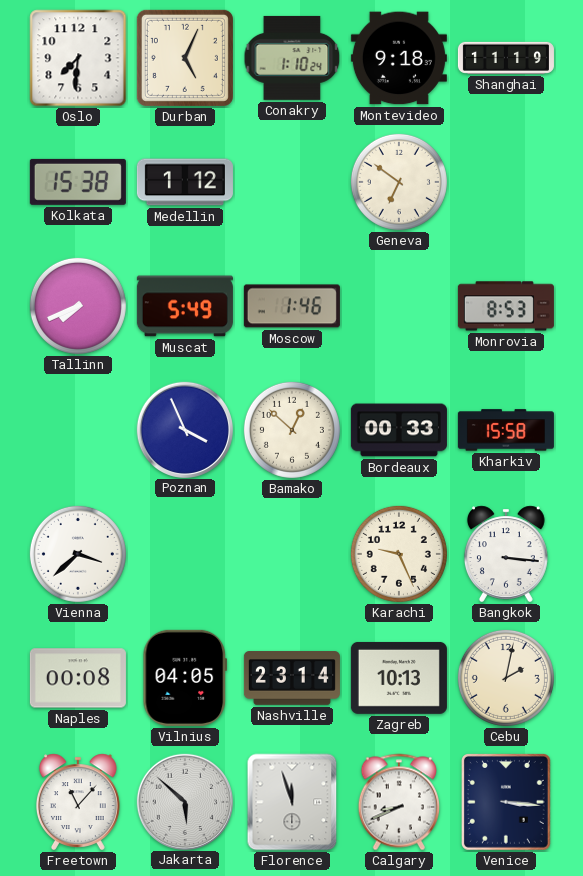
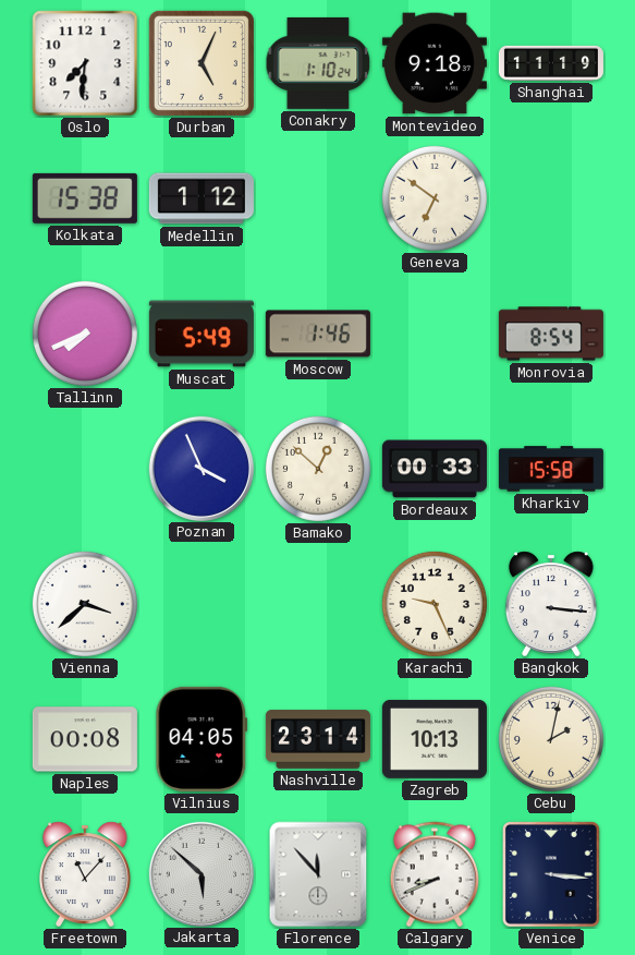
Monrovia: 8:53 -> 8:54
Florence: 11:57 -> 11:53
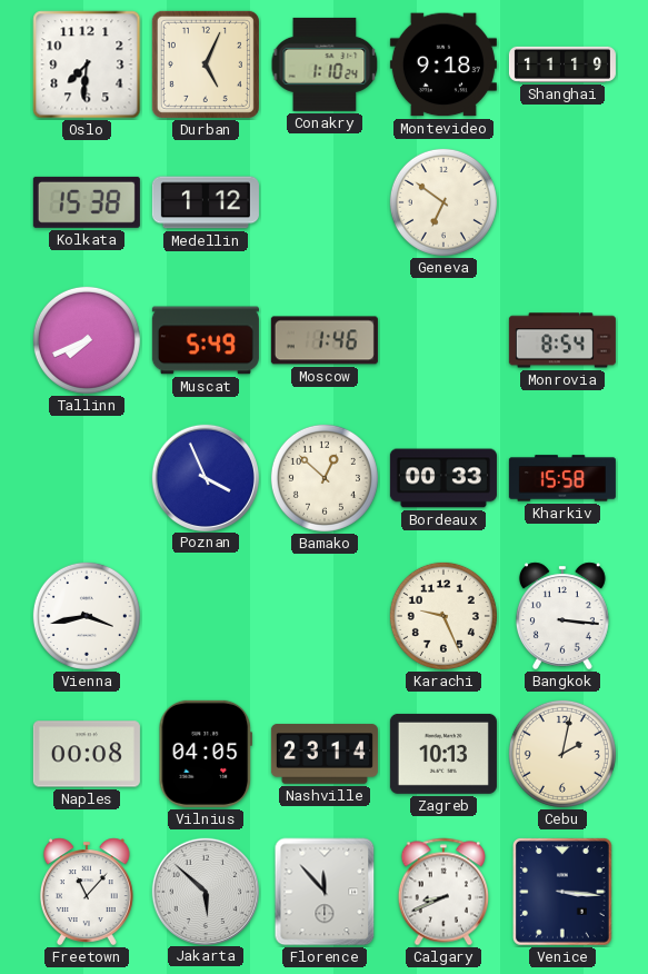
Vienna: 3:38 -> 3:43
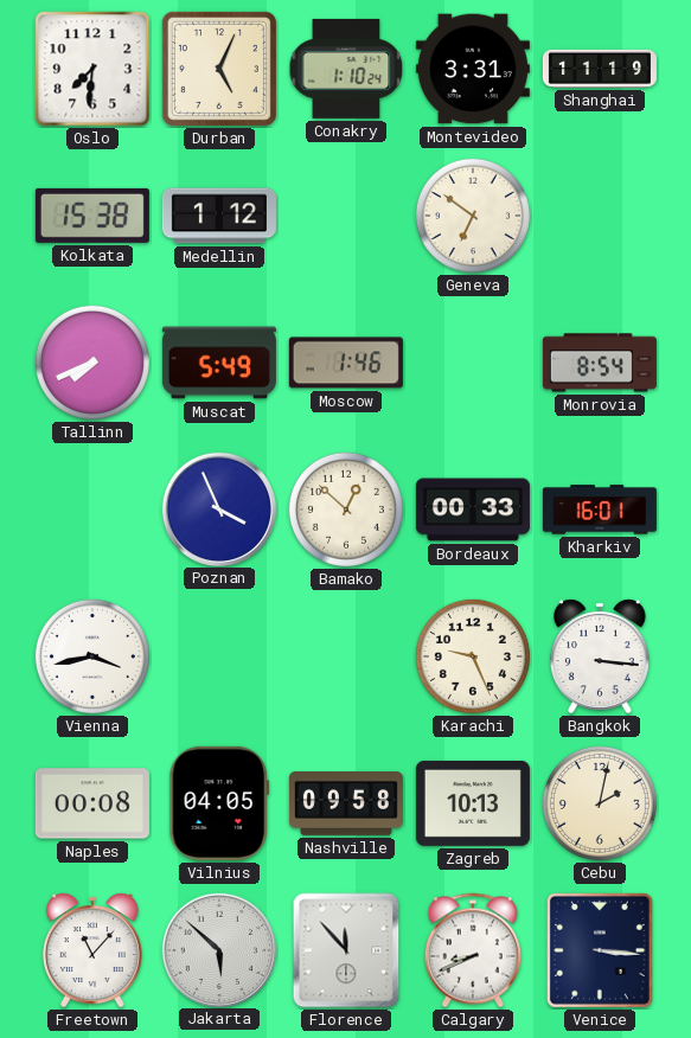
Montevideo: 9:18 -> 3:31
Kharkiv: 15:58 -> 16:01
Nashville: 23:14 -> 09:58
